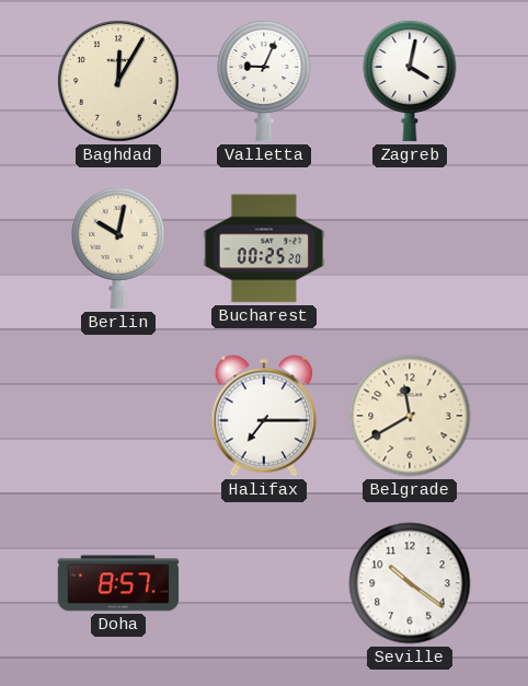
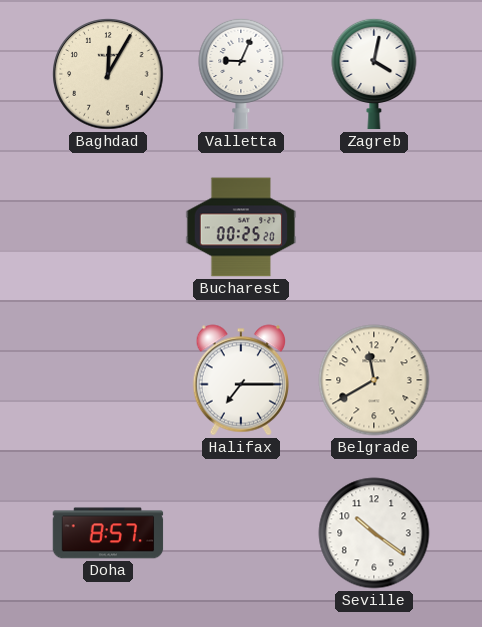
Berlin: 10:02 -> none
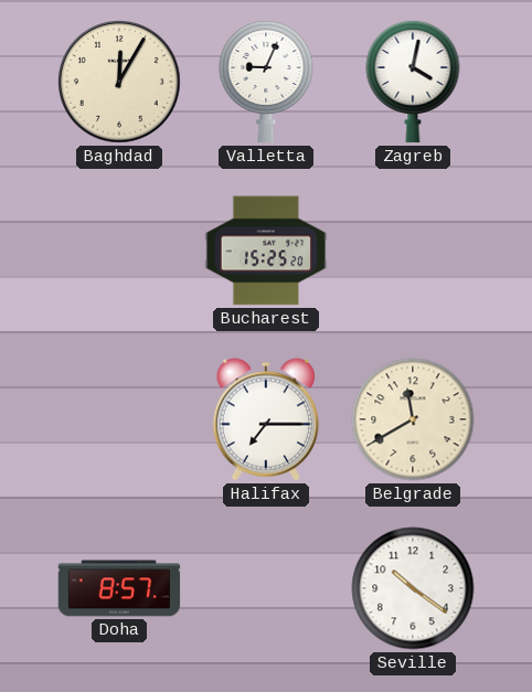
Bucharest: 00:25 -> 15:25
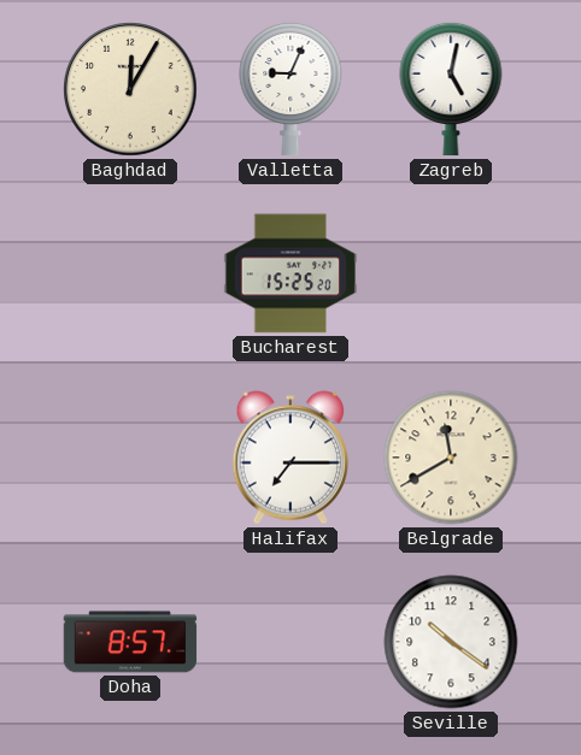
Zagreb: 4:02 -> 5:02
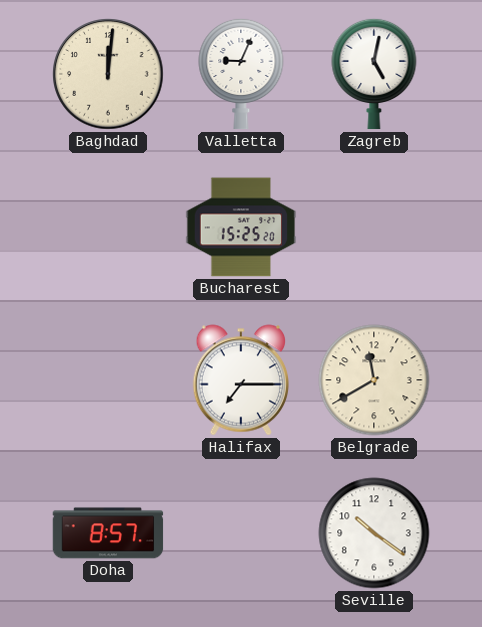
Baghdad: 12:05 -> 12:01
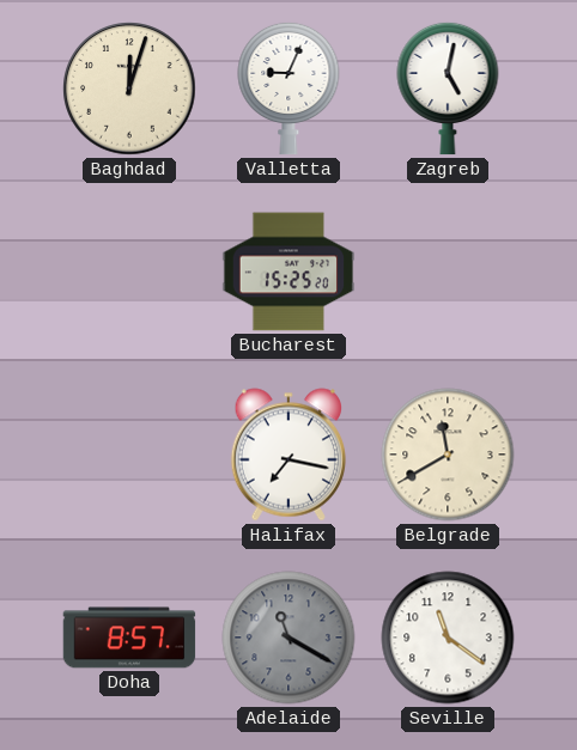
Baghdad: 12:01 -> 12:03
Halifax: 7:15 -> 7:17
Adelaide: none -> 11:20
Seville: 10:21 -> 11:21
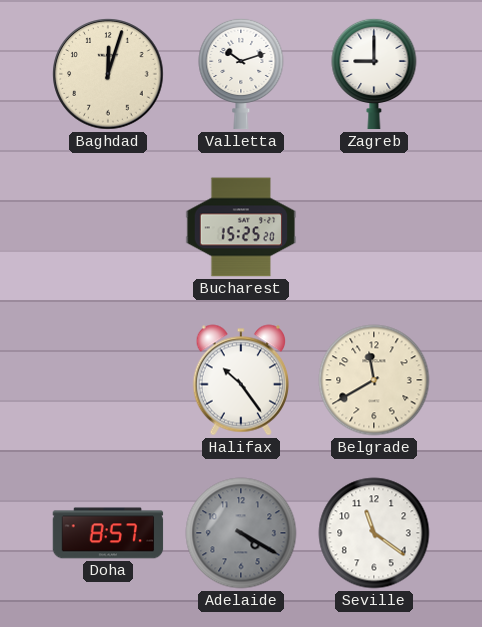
Valletta: 9:04 -> 10:12
Zagreb: 5:02 -> 9:00
Halifax: 7:17 -> 10:24
Adelaide: 11:20 -> 4:20
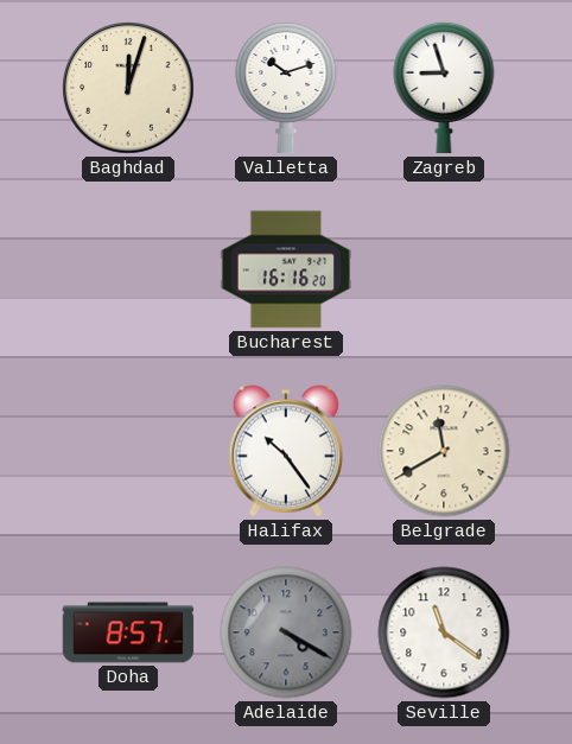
Zagreb: 9:00 -> 8:57
Bucharest: 15:25 -> 16:16
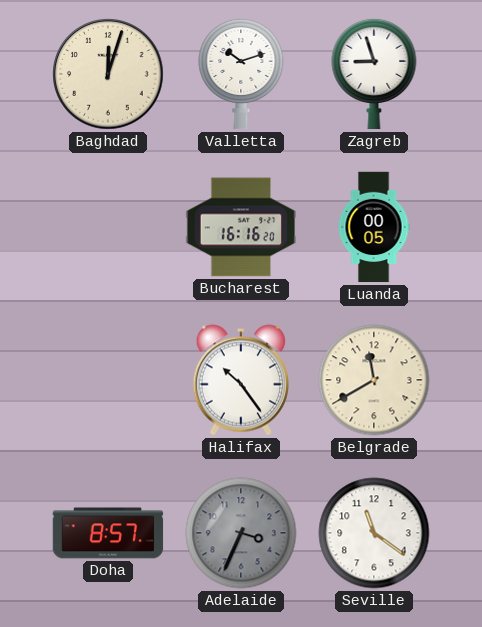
Luanda: none -> 00:05
Adelaide: 4:20 -> 3:34
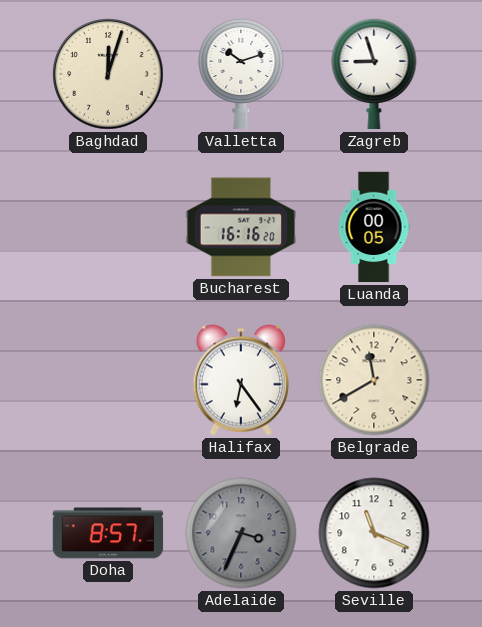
Halifax: 10:24 -> 6:24
Seville: 11:21 -> 11:19
